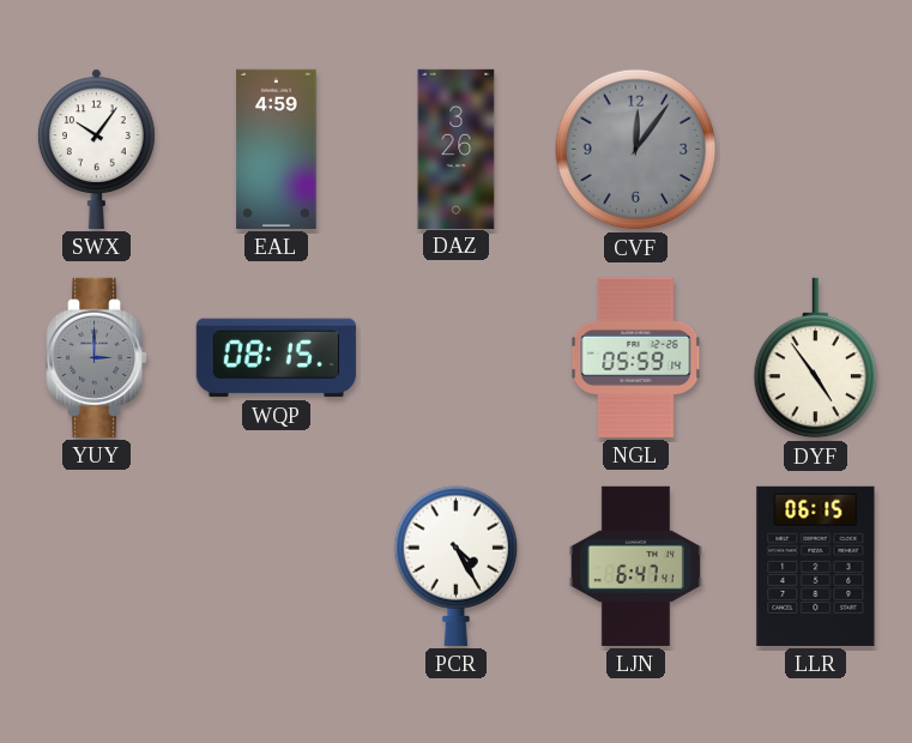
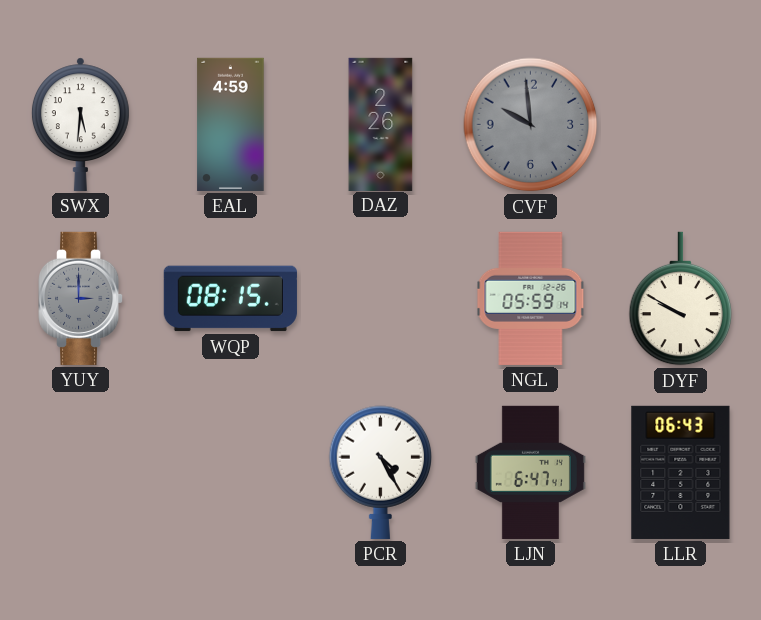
SWX: 10:06 -> 5:31
DAZ: 3:26 -> 2:26
CVF: 12:06 -> 9:59
DYF: 4:54 -> 9:50
LLR: 06:15 -> 06:43
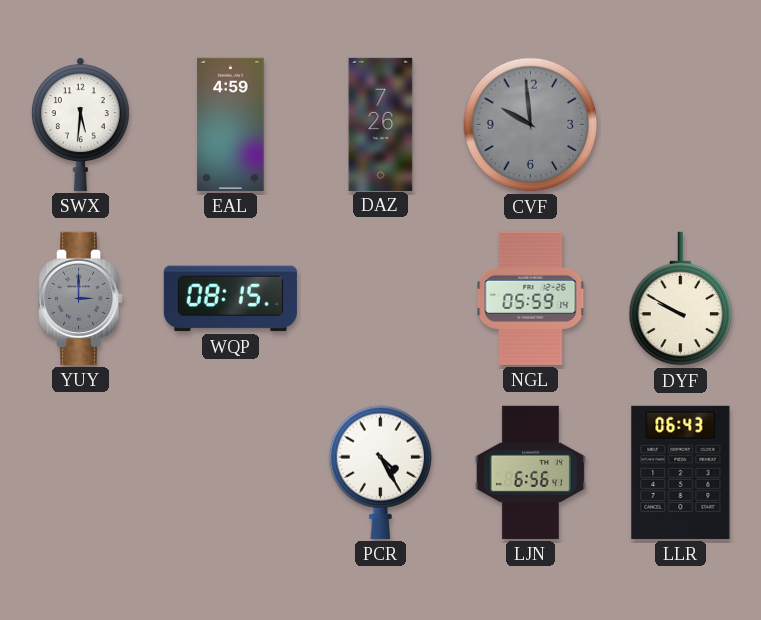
DAZ: 2:26 -> 7:26
LJN: 6:47 -> 6:56
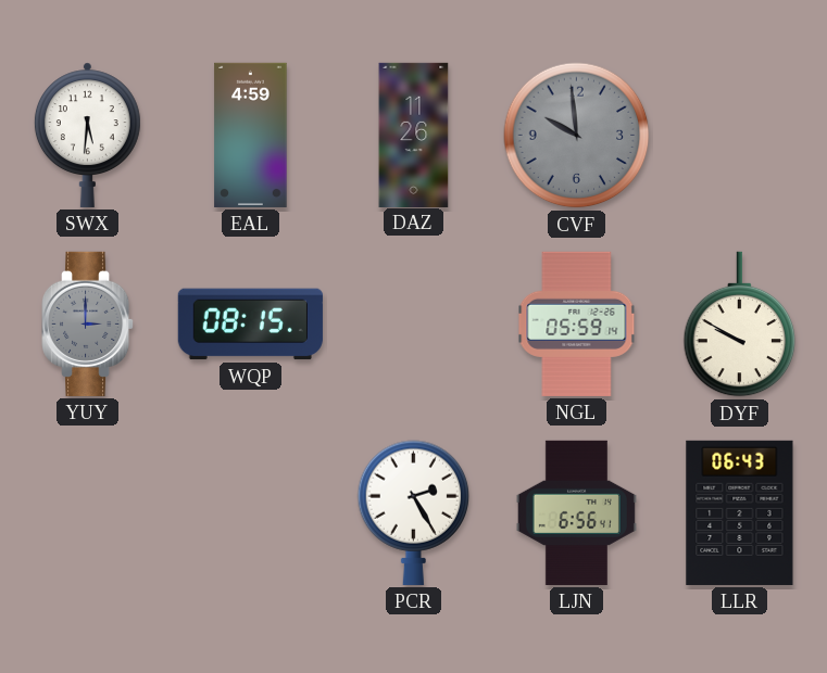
DAZ: 7:26 -> 11:26
PCR: 4:25 -> 2:25
